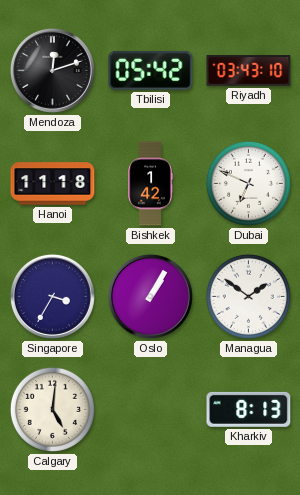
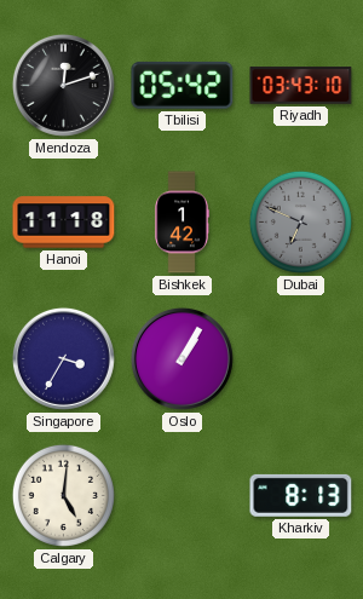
Dubai dial: white -> grey
Managua: 1:51 -> none
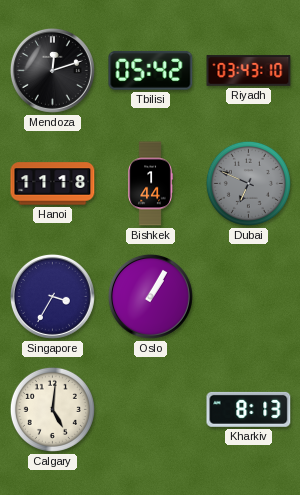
Bishkek: 1:42 -> 1:44
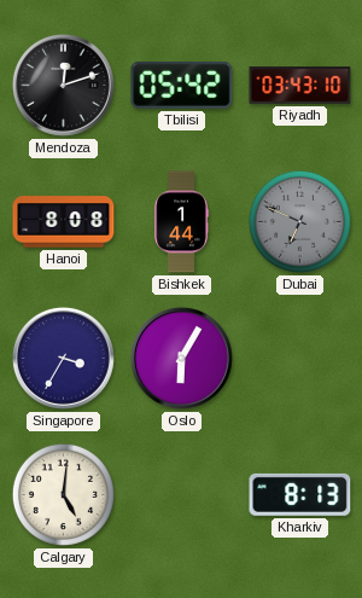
Hanoi: 11:18 -> 8:08
Oslo: 1:05 -> 6:05
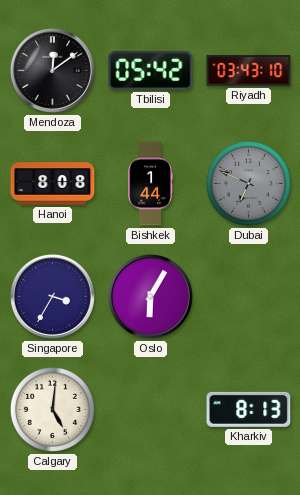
Mendoza: 12:12 -> 12:09
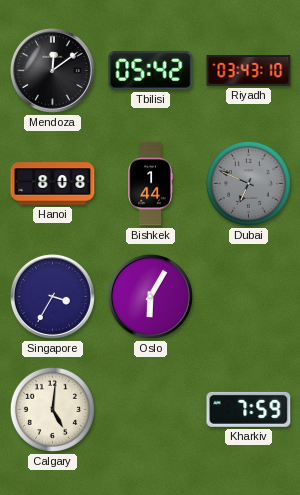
Kharkiv: 8:13 -> 7:59
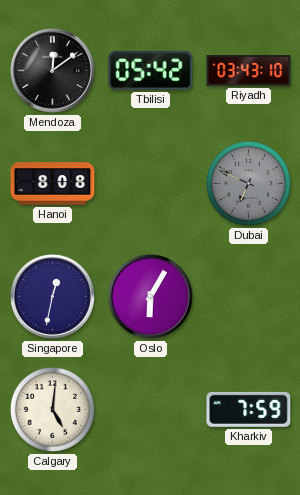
Bishkek: 1:44 -> none
Singapore: 3:35 -> 12:32
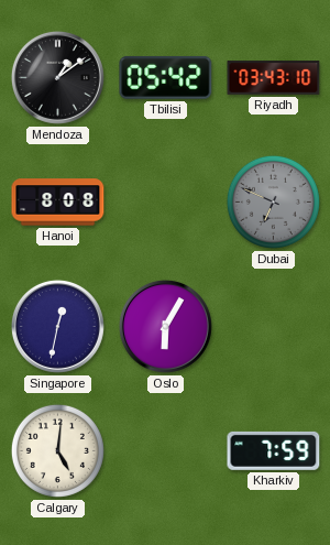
Mendoza: 12:09 -> 1:09
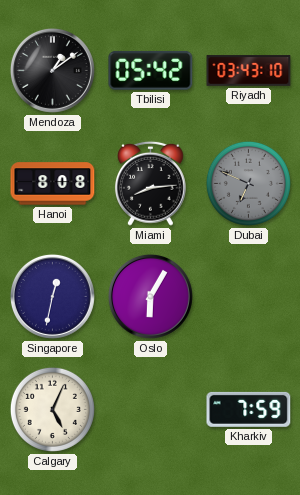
Miami: none -> 8:14
Calgary: 5:01 -> 5:04
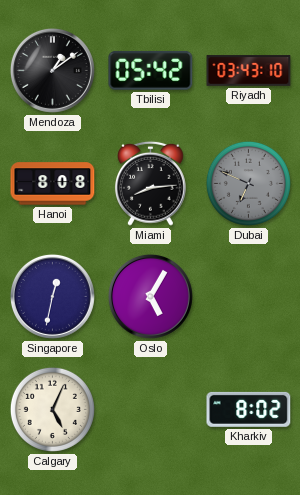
Oslo: 6:05 -> 5:05
Kharkiv: 7:59 -> 8:02
